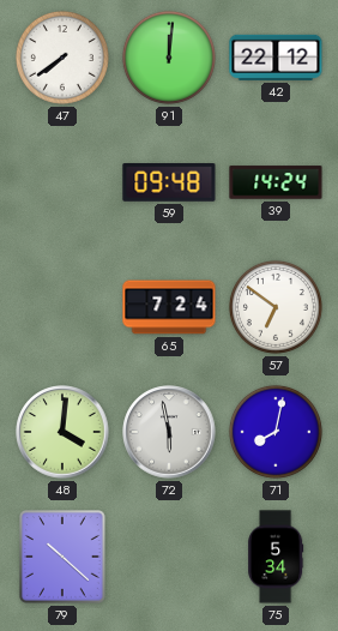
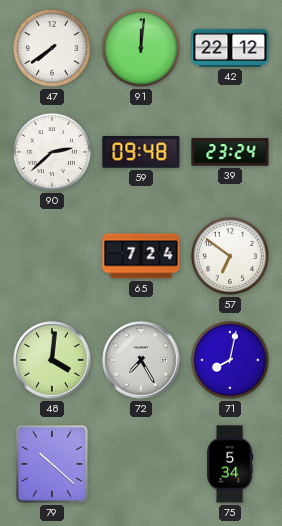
90: none -> 2:38
39: 14:24 -> 23:24
72: 5:58 -> 7:25
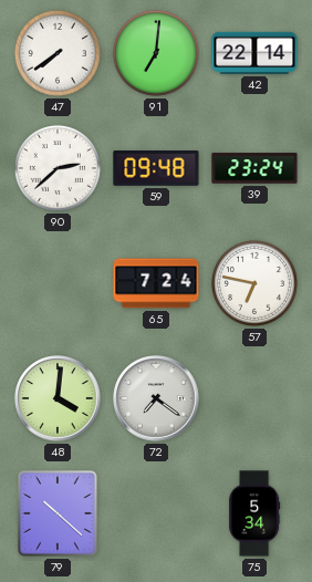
91: 12:01 -> 7:01
42: 22:12 -> 22:14
57: 6:51 -> 6:47
72: 7:25 -> 7:21
71: 8:02 -> none
